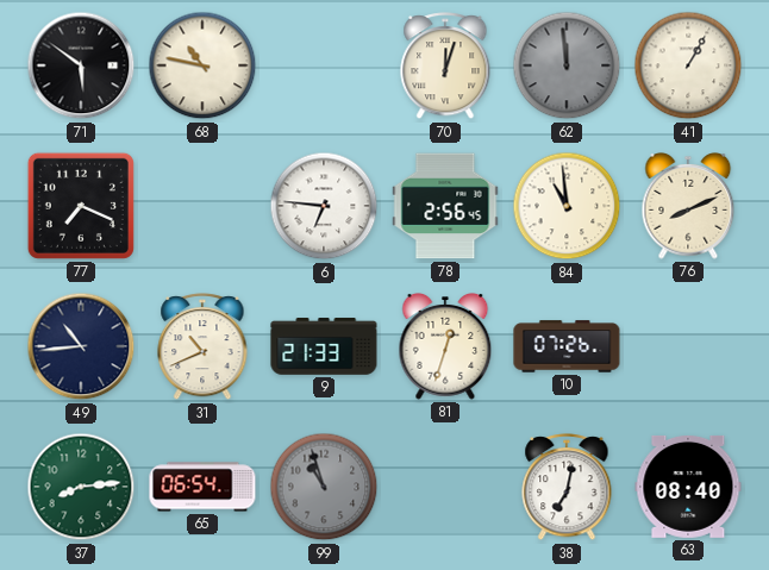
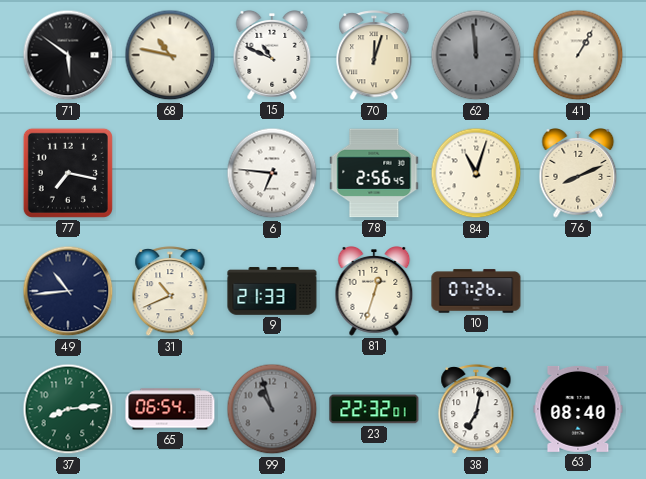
15: none -> 10:49
77: 7:19 -> 7:17
84: 10:59 -> 11:03
23: none -> 22:32
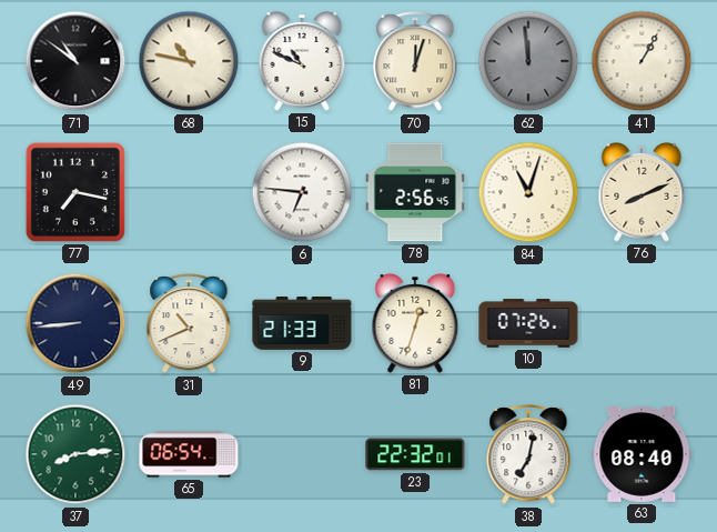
71: 5:51 -> 10:51
49: 10:44 -> 8:44
99: 10:57 -> none
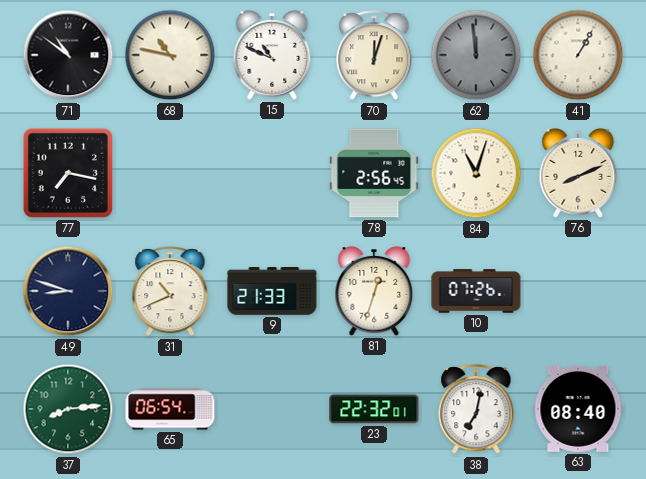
6: 6:46 -> none
49: 8:44 -> 8:48
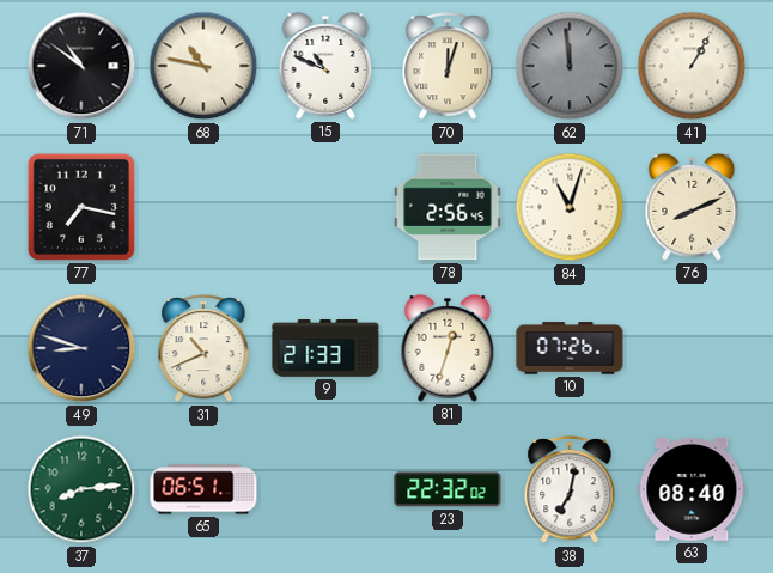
65: 06:54 -> 06:51
23: 22:32:01 -> 22:32:02
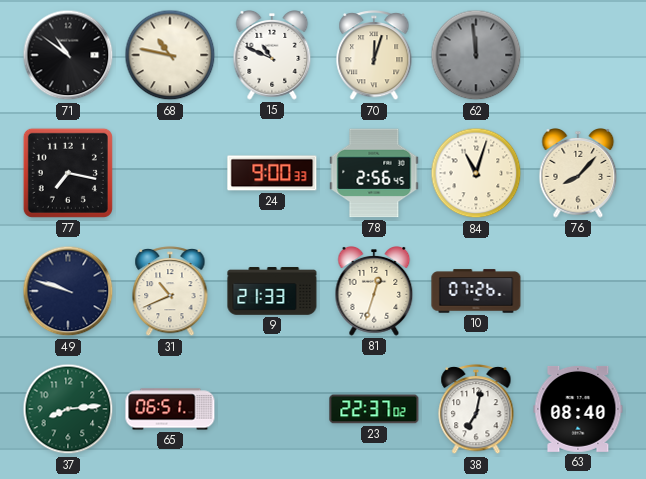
41: 1:05 -> none
24: none -> 9:00
76: 8:11 -> 8:07
49: 8:48 -> 9:48
23: 22:32 -> 22:37
